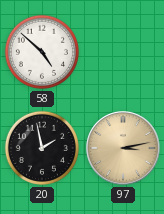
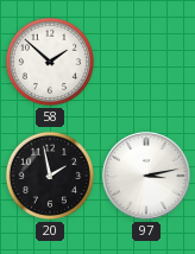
58: 4:52 -> 1:52
97 dial: champagne -> white
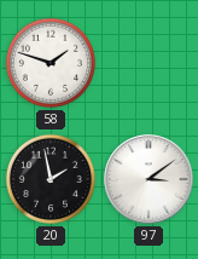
58: 1:52 -> 1:48
97: 3:13 -> 3:09
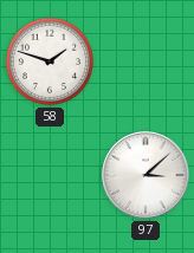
20: 1:58 -> none
97: 3:09 -> 3:08
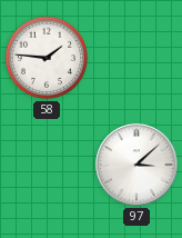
58: 1:48 -> 1:46
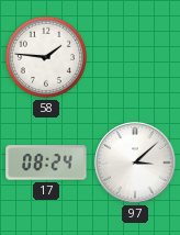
17: none -> 08:24
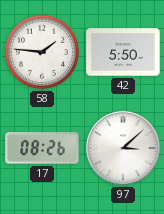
42: none -> 5:50
17: 08:24 -> 08:26
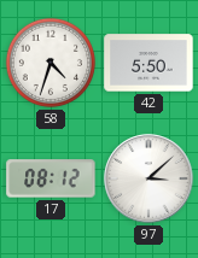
58: 1:46 -> 4:33
17: 08:26 -> 08:12
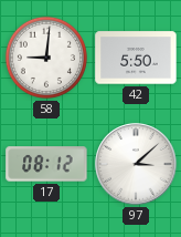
58: 4:33 -> 9:01
